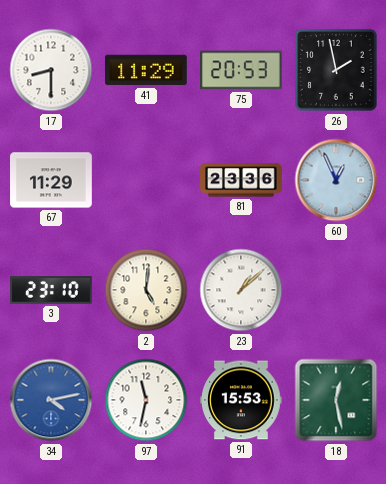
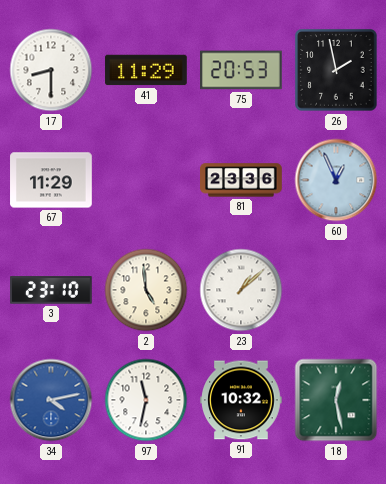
2: 5:01 -> 4:59
91: 15:53 -> 10:32
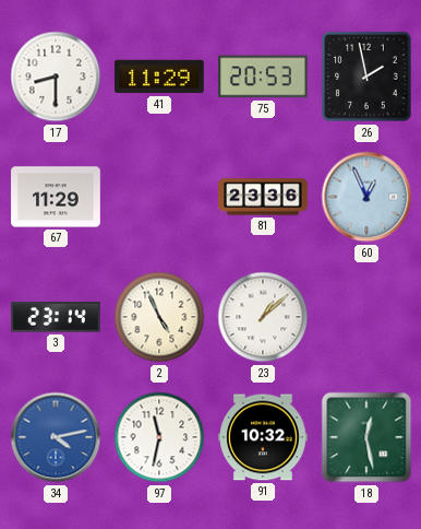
3: 23:10 -> 23:14
2: 4:59 -> 4:56
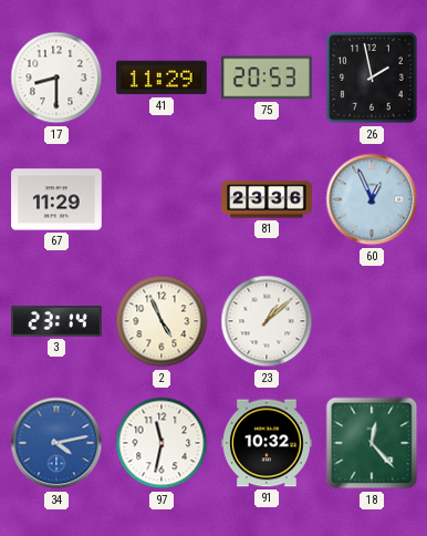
18: 12:28 -> 12:23
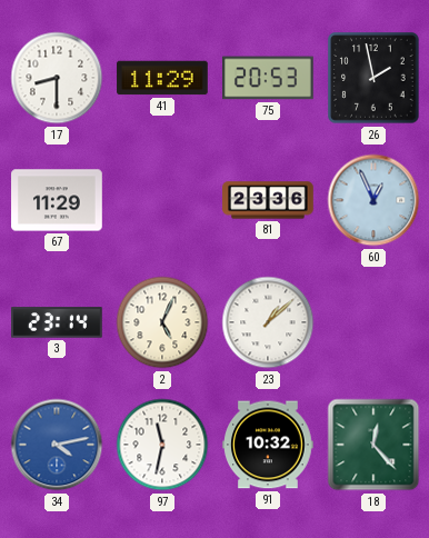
2: 4:56 -> 5:04
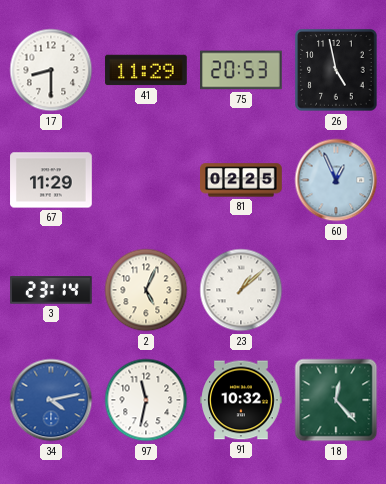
26: 1:58 -> 4:58
81: 23:36 -> 02:25
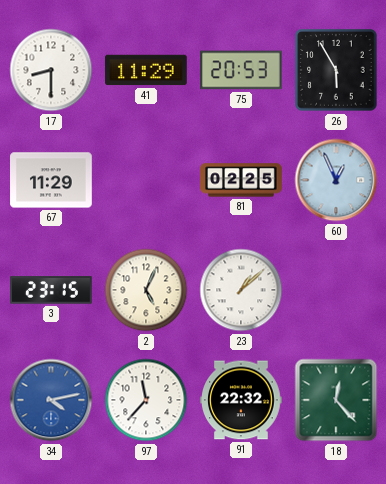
26: 4:58 -> 5:55
3: 23:14 -> 23:15
97: 11:32 -> 11:37
91: 10:32 -> 22:32
